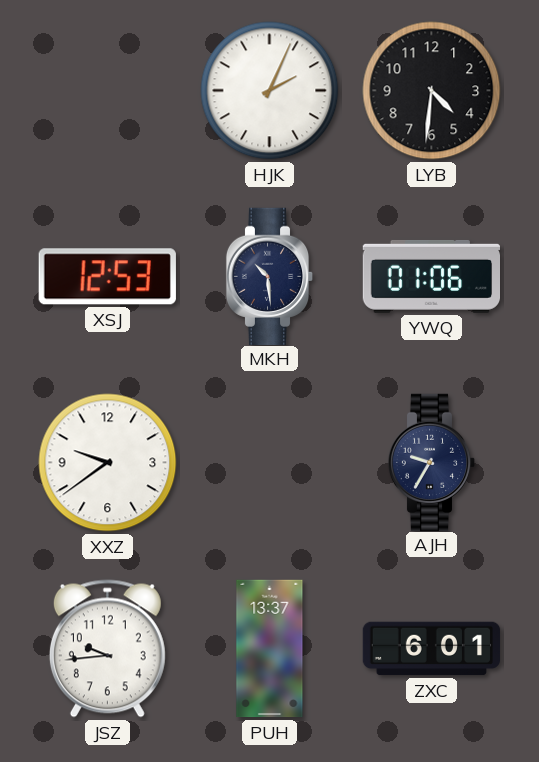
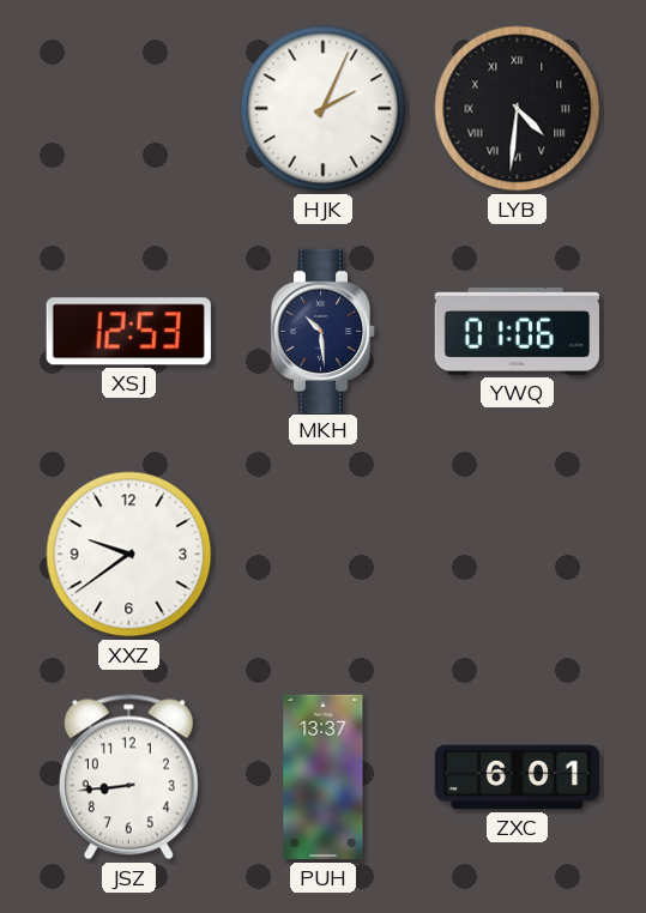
LYB numerals: Arabic -> Roman
AJH: 9:35 -> none
JSZ: 9:44 -> 8:44
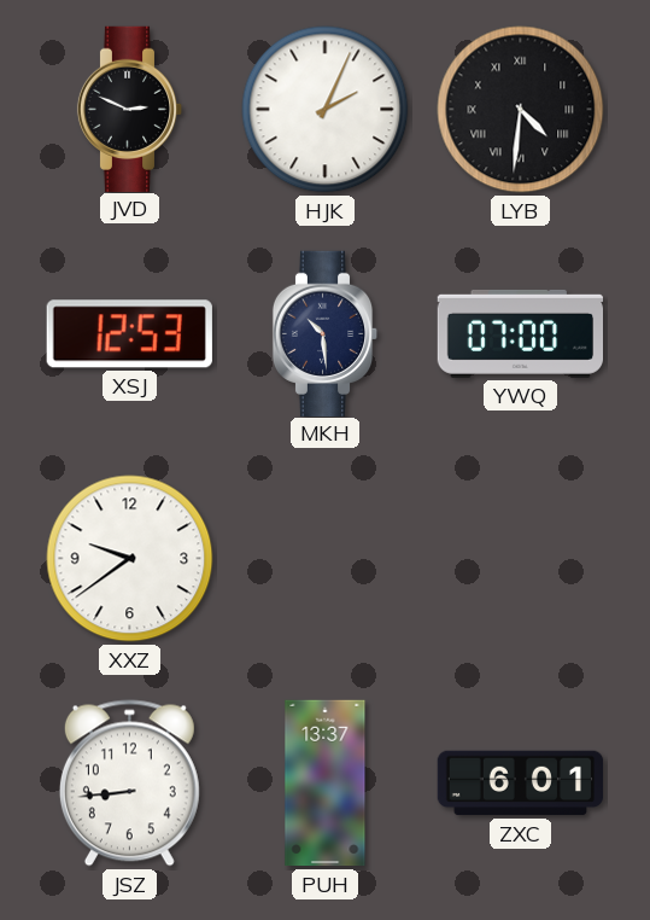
JVD: none -> 2:49
YWQ: 01:06 -> 07:00
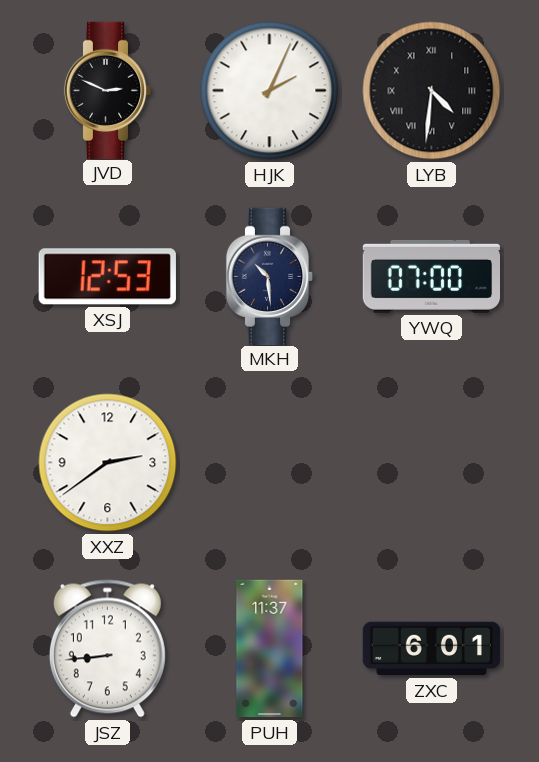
XXZ: 9:39 -> 2:39
PUH: 13:37 -> 11:37
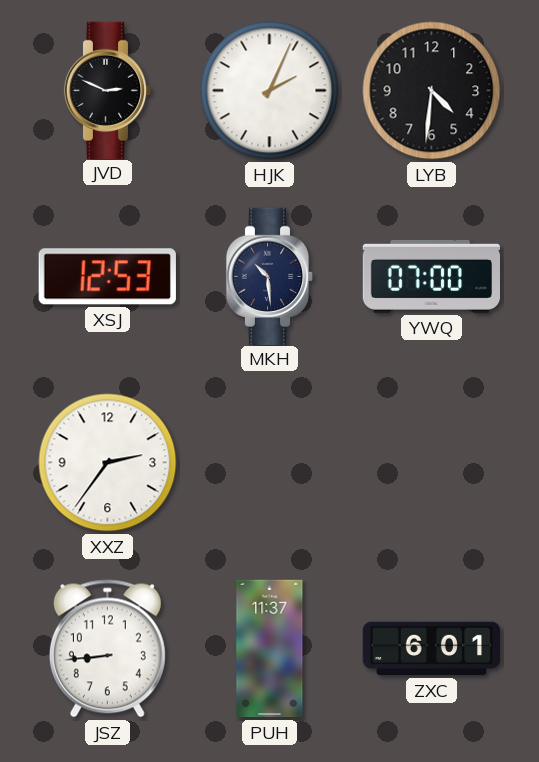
LYB numerals: Roman -> Arabic
XXZ: 2:39 -> 2:36
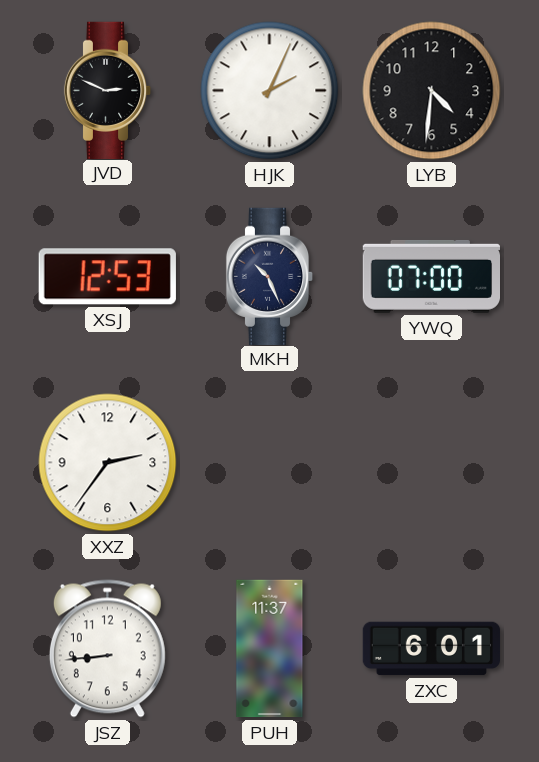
MKH: 10:29 -> 10:26
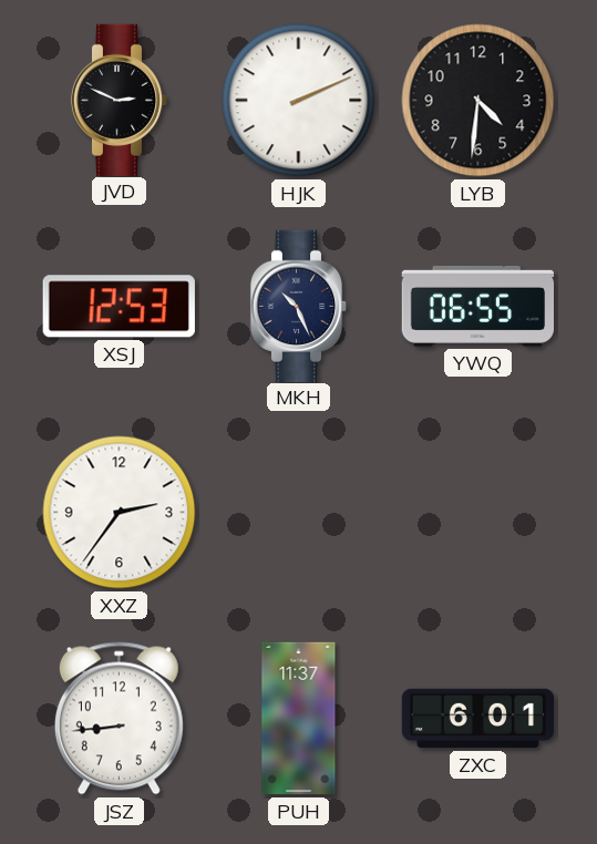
HJK: 2:04 -> 2:11
YWQ: 07:00 -> 06:55
